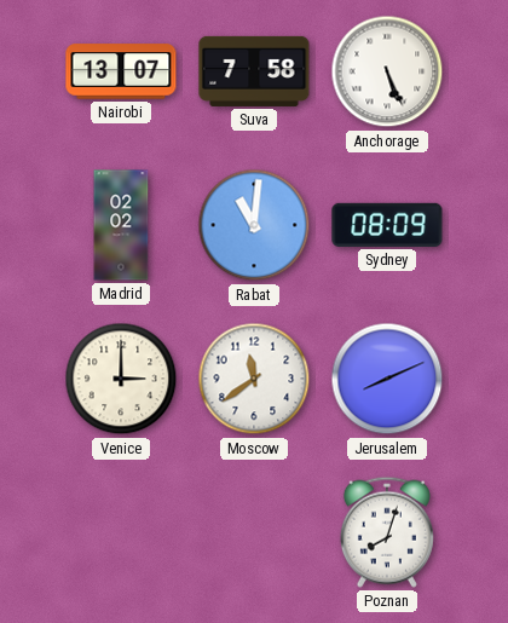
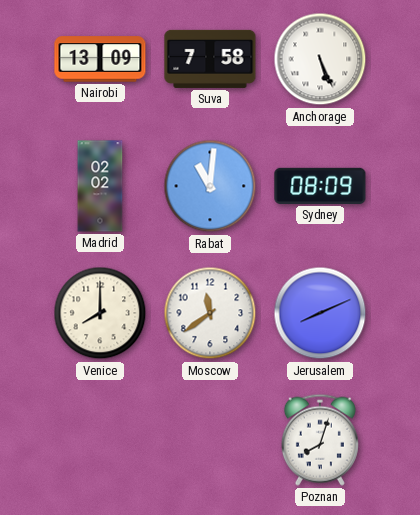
Nairobi: 13:07 -> 13:09
Venice: 3:00 -> 8:00
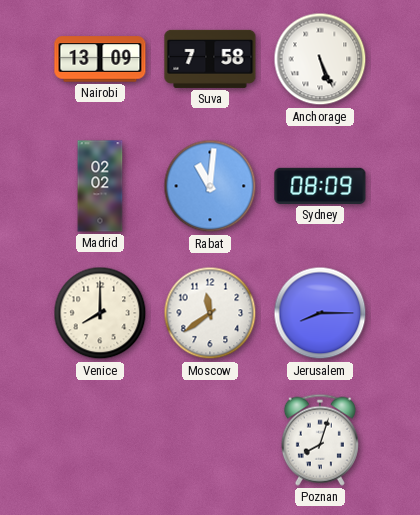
Jerusalem: 8:11 -> 8:15
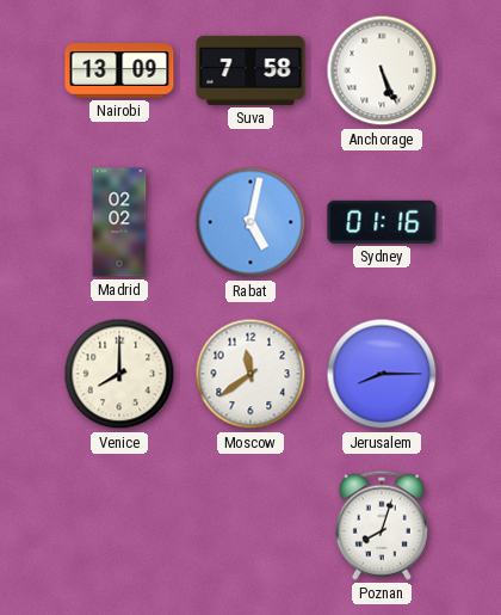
Rabat: 11:01 -> 5:02
Sydney: 08:09 -> 01:16
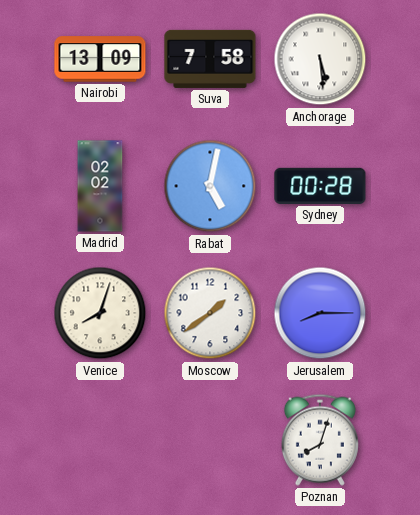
Anchorage: 5:26 -> 5:29
Sydney: 01:16 -> 00:28
Venice: 8:00 -> 8:03
Moscow: 11:39 -> 1:39
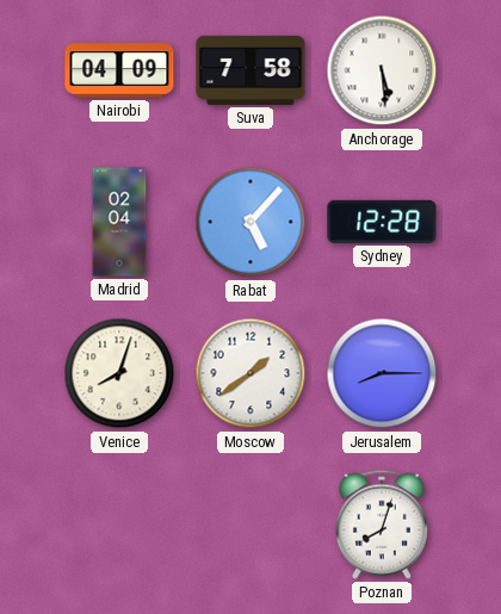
Nairobi: 13:09 -> 04:09
Madrid: 02:02 -> 02:04
Rabat: 5:02 -> 5:07
Sydney: 00:28 -> 12:28
